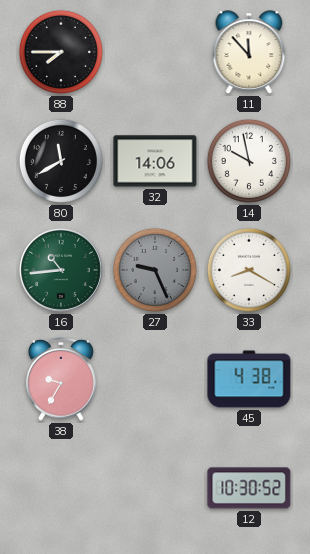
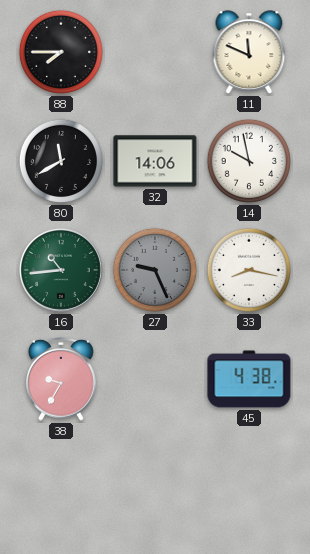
11: 11:53 -> 11:49
33: 8:20 -> 8:17
12: 10:30 -> none
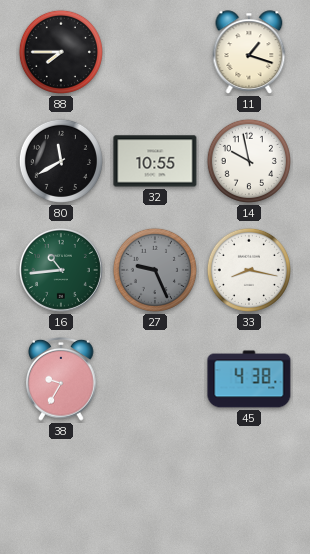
11: 11:49 -> 1:18
32: 14:06 -> 10:55
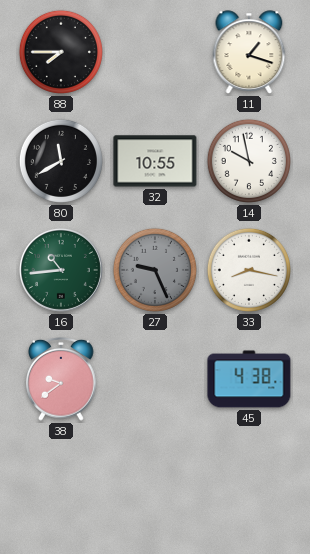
38: 9:35 -> 9:39
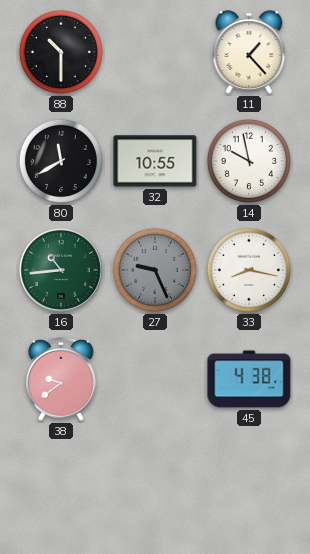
88: 7:45 -> 10:30
11: 1:18 -> 1:23
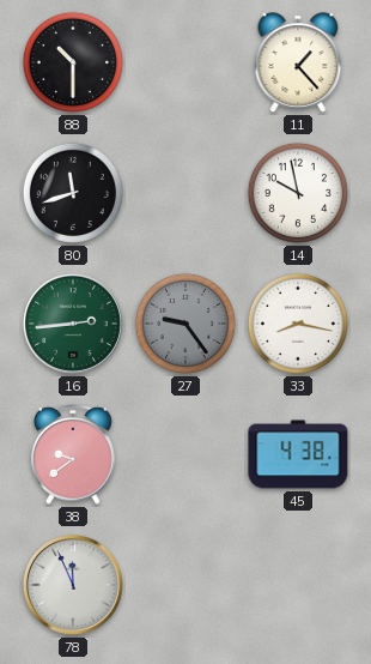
80: 11:40 -> 11:42
32: 10:55 -> none
16: 10:44 -> 2:44
27: 9:26 -> 9:24
78: none -> 11:56
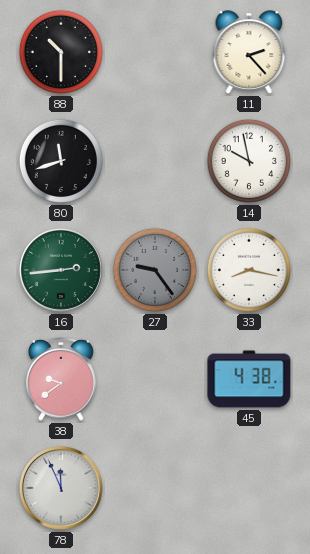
11: 1:23 -> 2:23
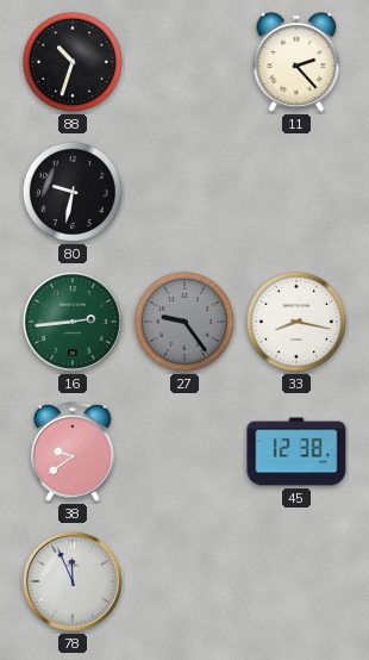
88: 10:30 -> 10:33
80: 11:42 -> 9:32
14: 9:58 -> none
45: 4:38 -> 12:38
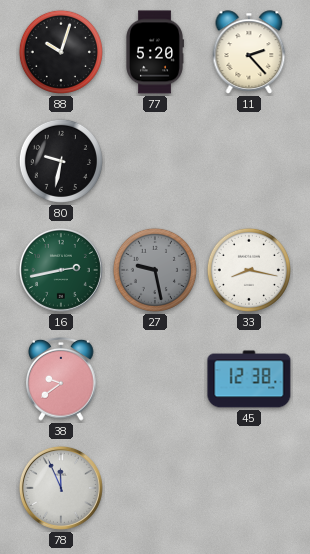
88: 10:33 -> 10:03
77: none -> 5:20
16: 2:44 -> 2:43
27: 9:24 -> 9:28
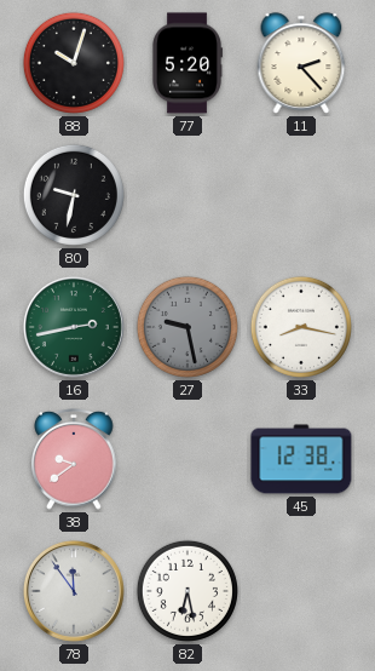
78: 11:56 -> 11:54
82: none -> 6:28
